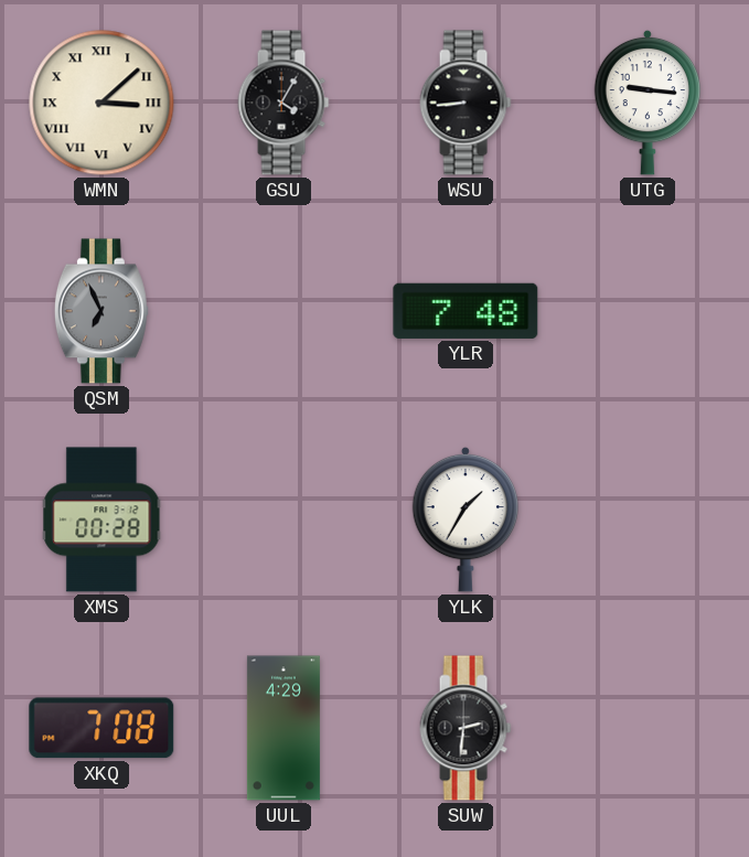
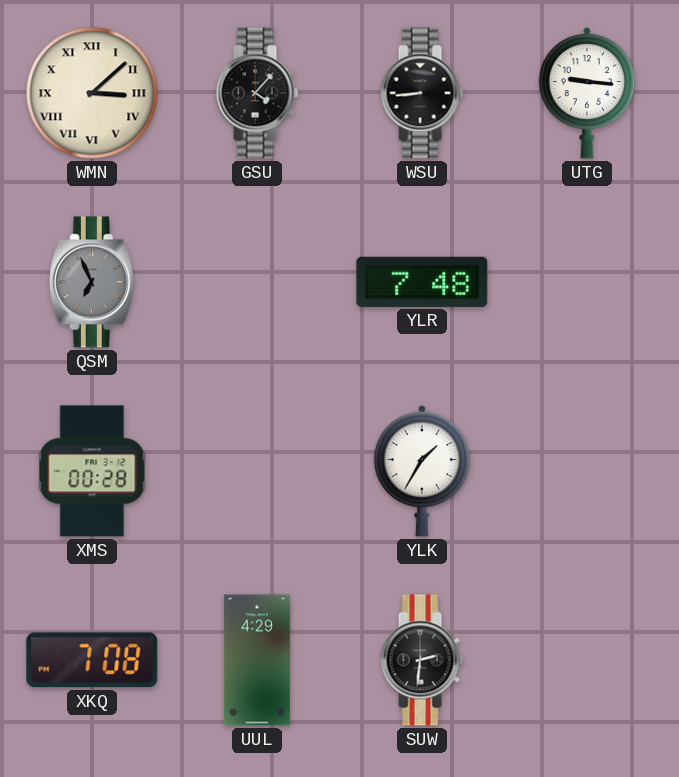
GSU: 4:05 -> 4:07
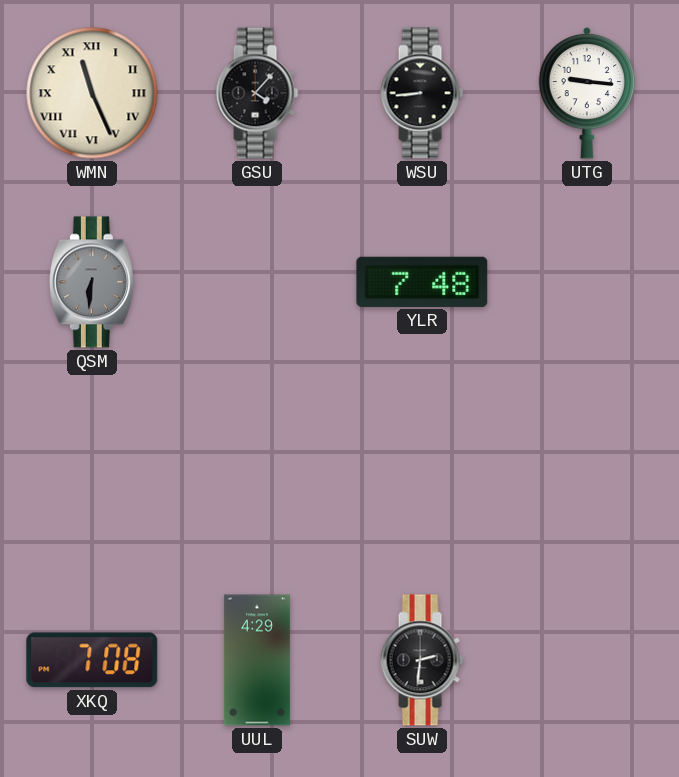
WMN: 3:08 -> 11:26
QSM: 6:56 -> 6:31
XMS: 00:28 -> none
YLK: 1:35 -> none
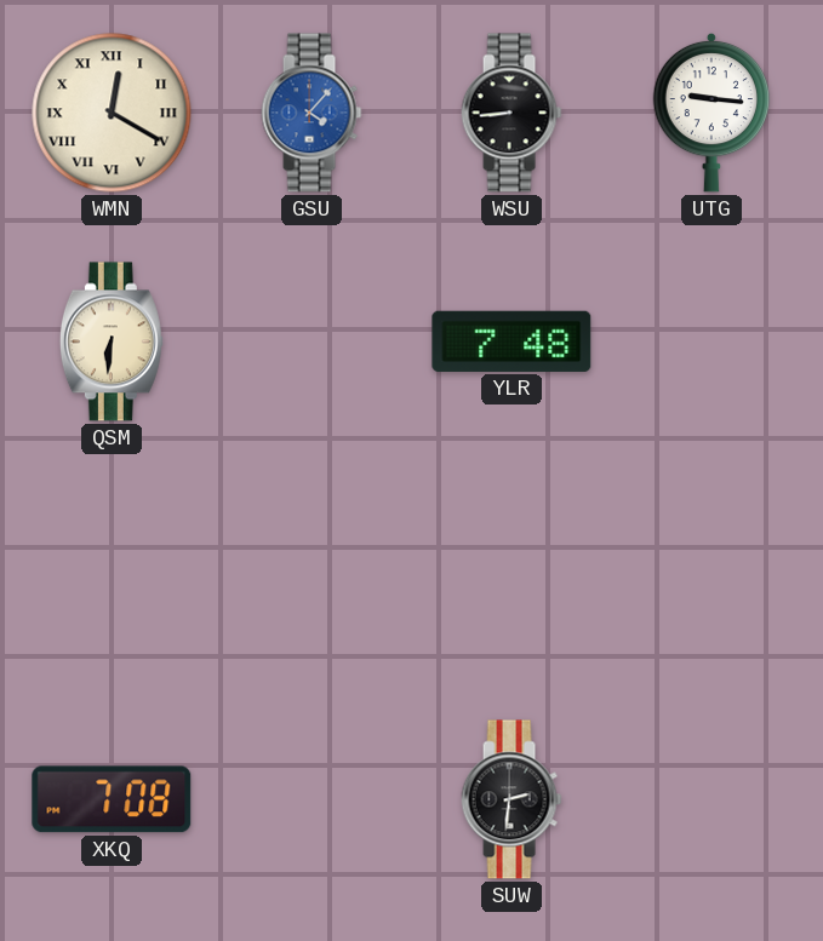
WMN: 11:26 -> 12:20
GSU dial: black -> blue
QSM dial: grey -> cream
UUL: 4:29 -> none
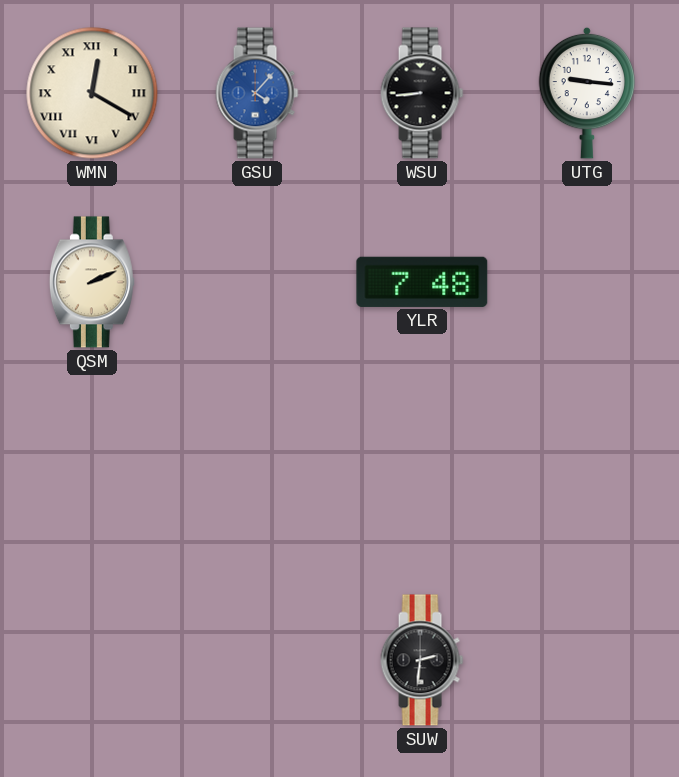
QSM: 6:31 -> 2:11
XKQ: 7:08 -> none
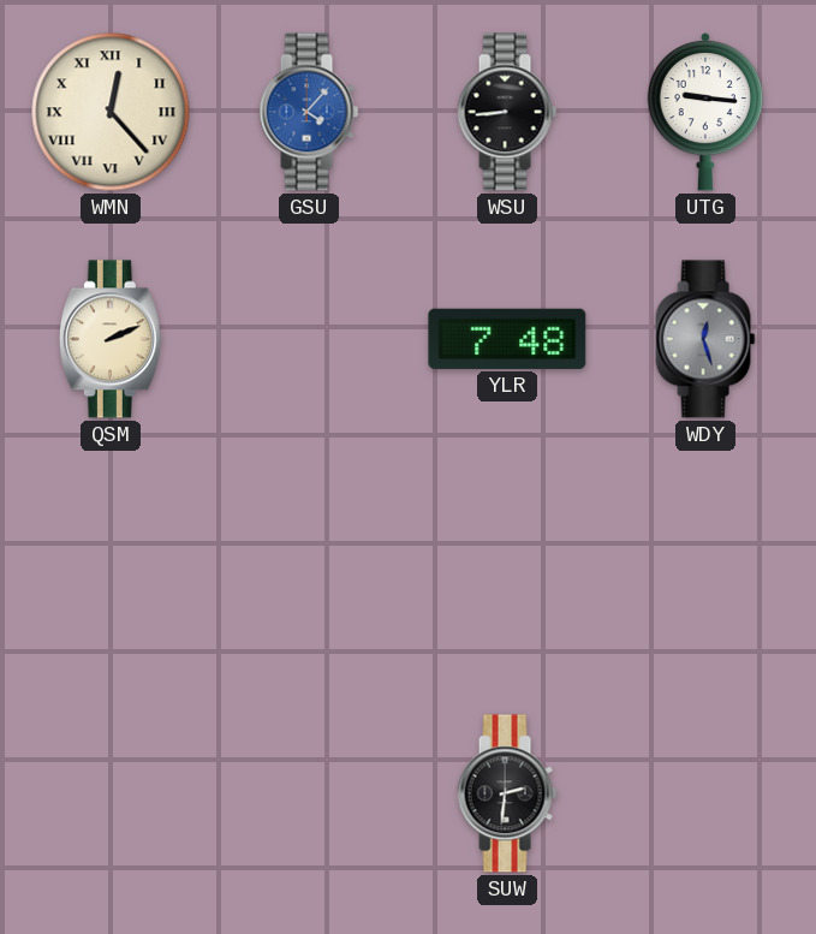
WMN: 12:20 -> 12:23
WDY: none -> 12:27
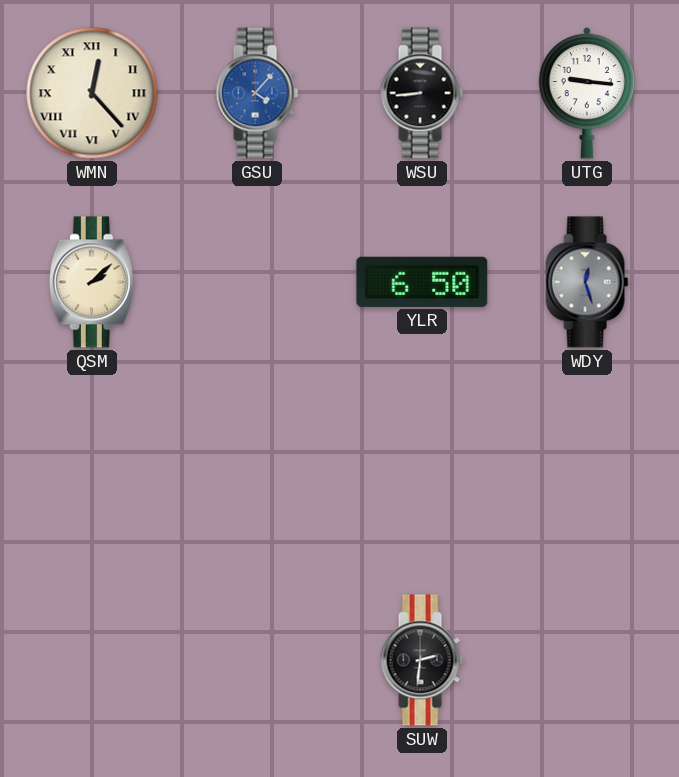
QSM: 2:11 -> 2:08
YLR: 7:48 -> 6:50
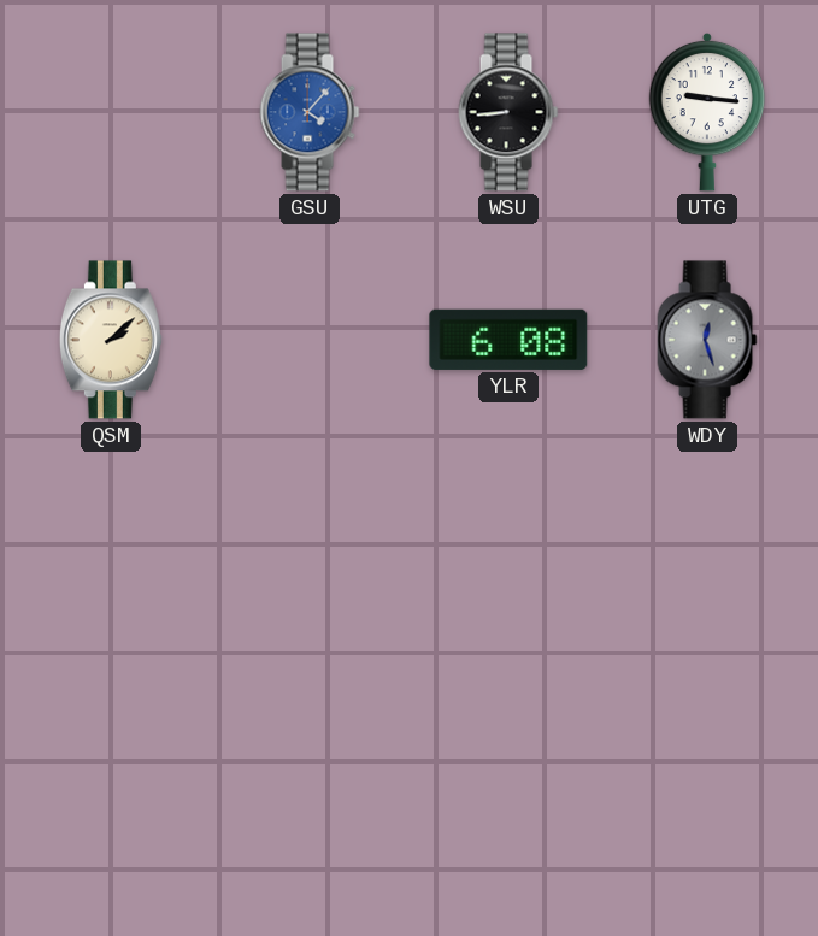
WMN: 12:23 -> none
YLR: 6:50 -> 6:08
SUW: 2:31 -> none
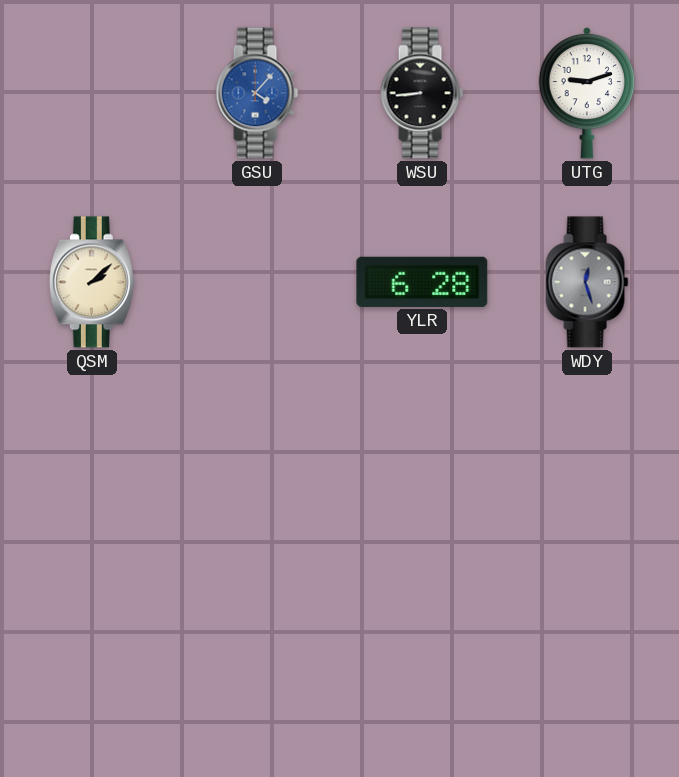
UTG: 9:16 -> 9:12
YLR: 6:08 -> 6:28
